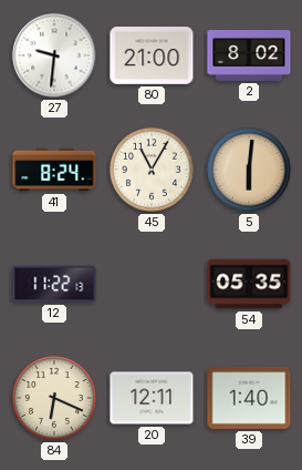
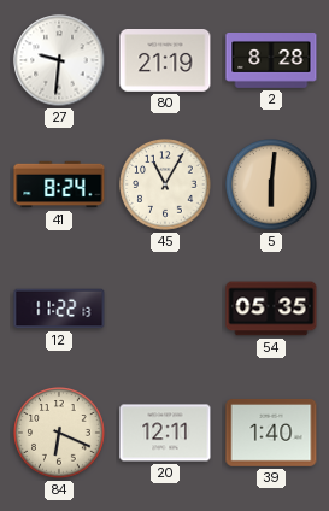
80: 21:00 -> 21:19
2: 8:02 -> 8:28
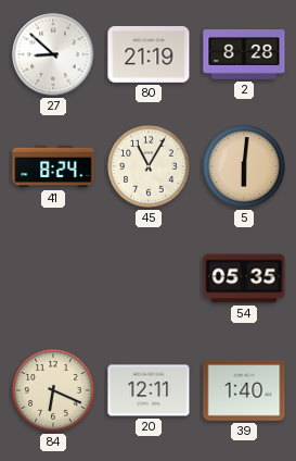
27: 9:31 -> 8:52
12: 11:22 -> none
